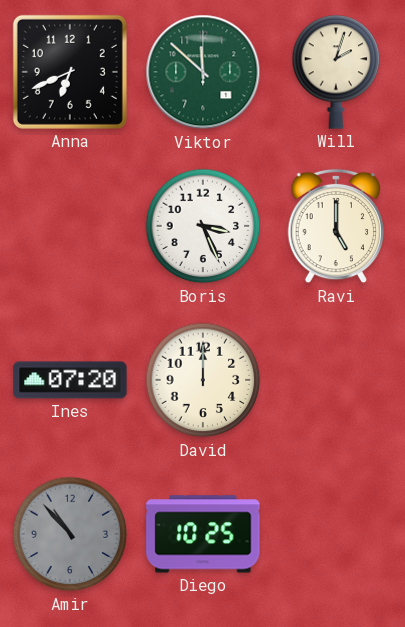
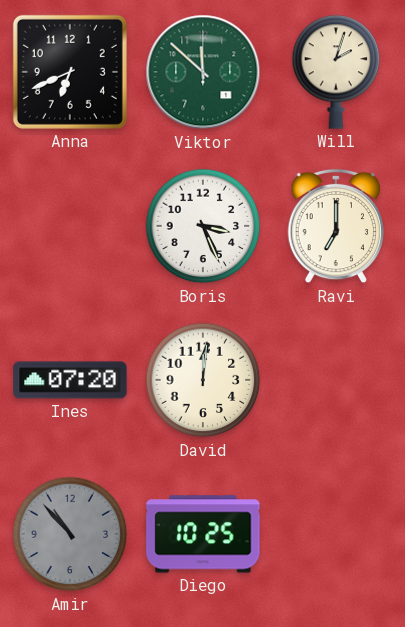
Ravi: 5:00 -> 7:00
David: 12:00 -> 12:01
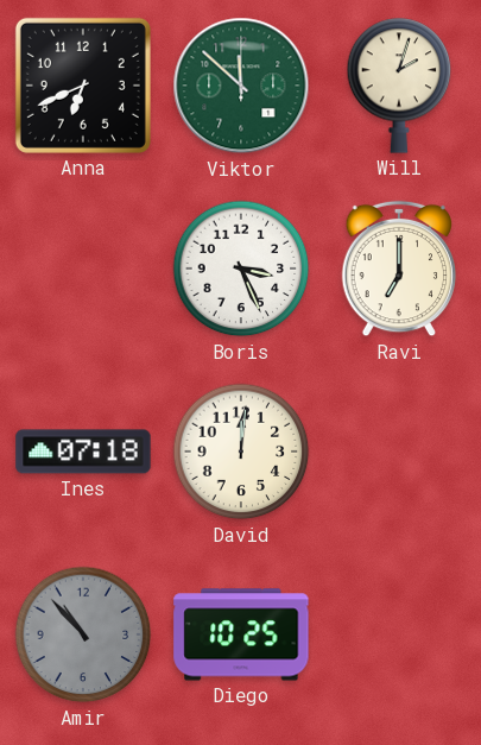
Ines: 07:20 -> 07:18
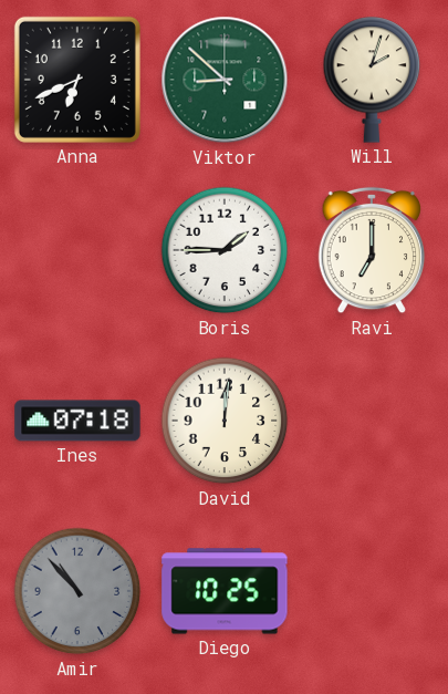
Viktor: 11:52 -> 8:52
Boris: 3:26 -> 1:45
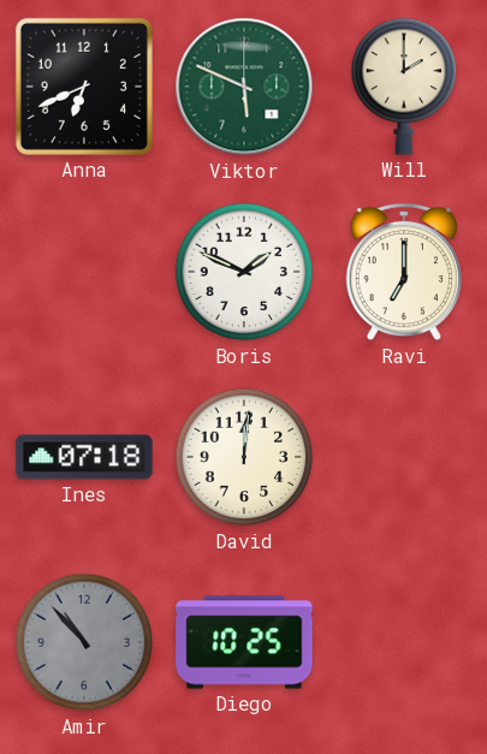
Viktor: 8:52 -> 5:49
Will: 2:03 -> 2:00
Boris: 1:45 -> 1:49
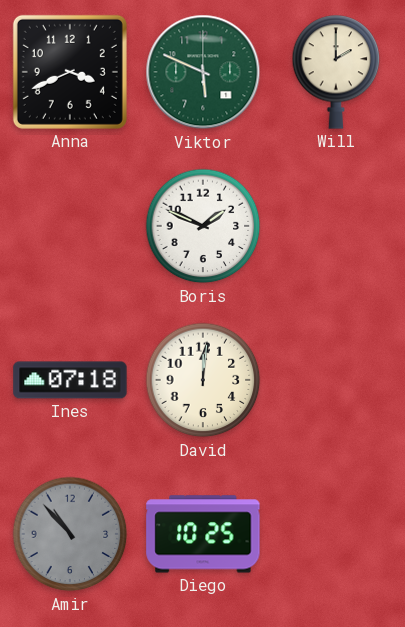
Anna: 6:41 -> 3:41
Ravi: 7:00 -> none
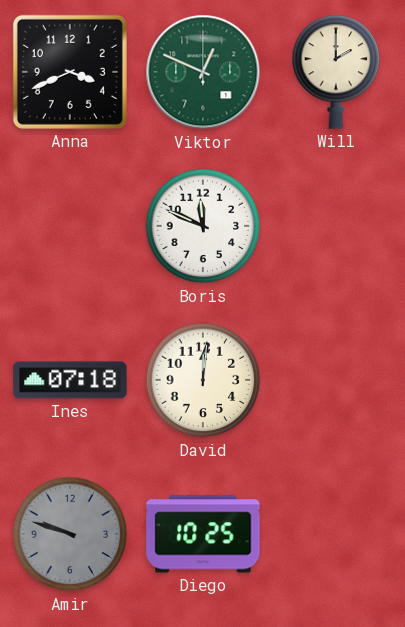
Viktor: 5:49 -> 12:49
Boris: 1:49 -> 11:49
Amir: 10:53 -> 9:48
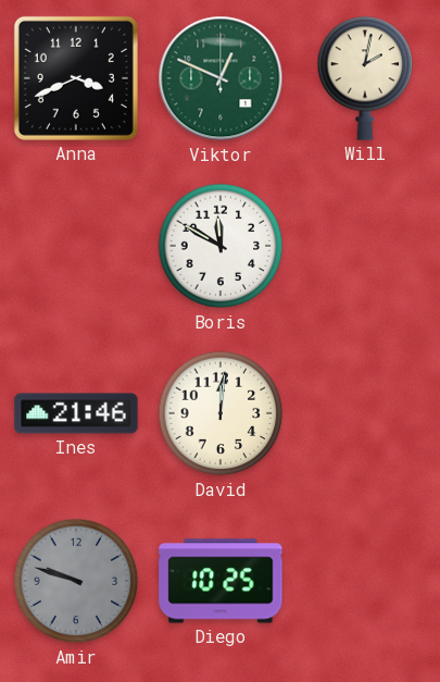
Will: 2:00 -> 2:02
Boris: 11:49 -> 11:50
Ines: 07:18 -> 21:46
